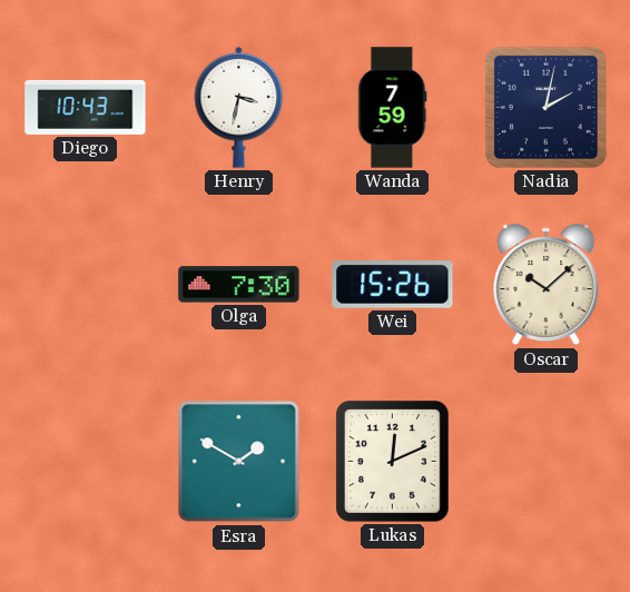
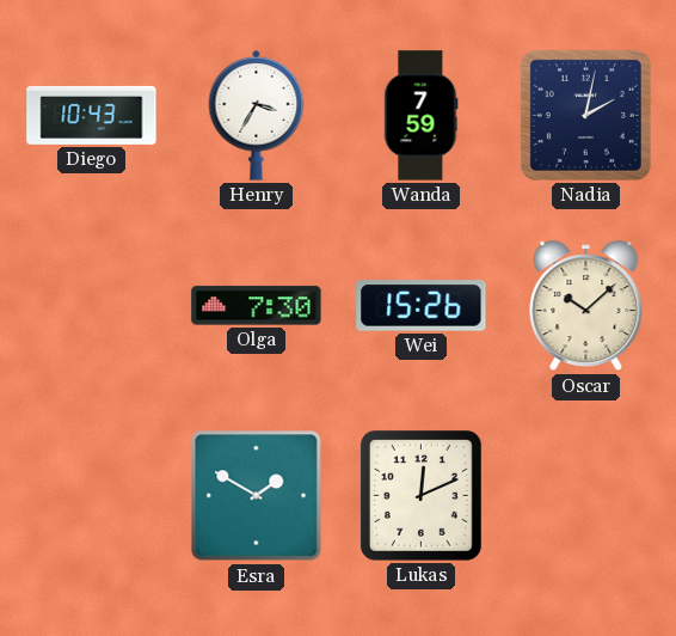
Henry: 3:32 -> 3:35
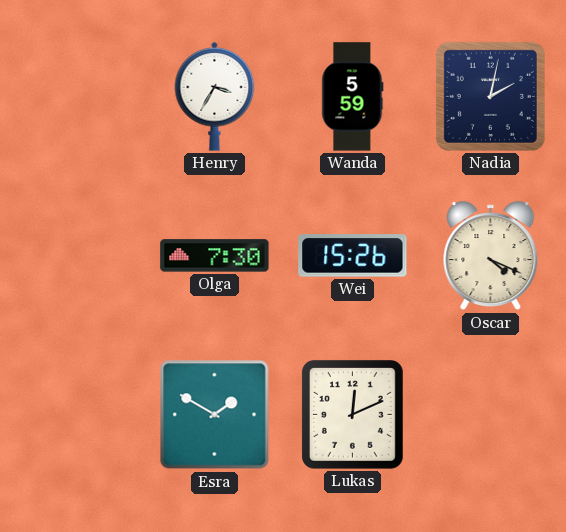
Diego: 10:43 -> none
Wanda: 7:59 -> 5:59
Oscar: 10:08 -> 4:19
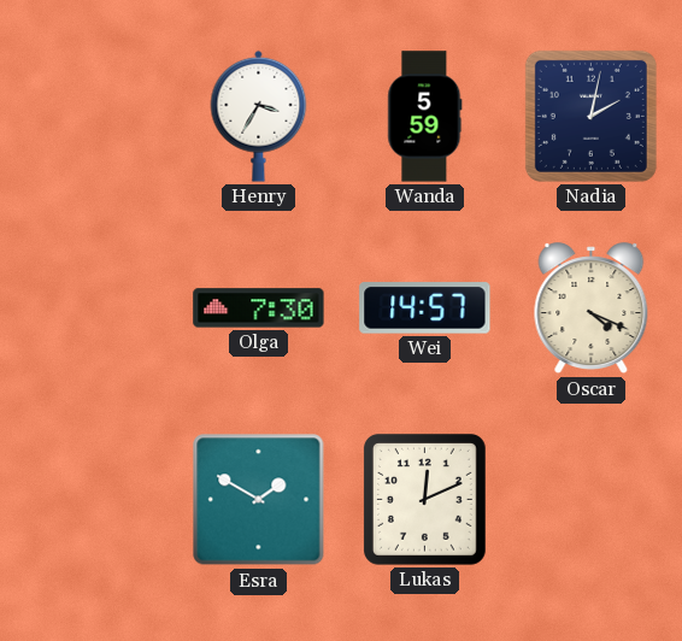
Wei: 15:26 -> 14:57
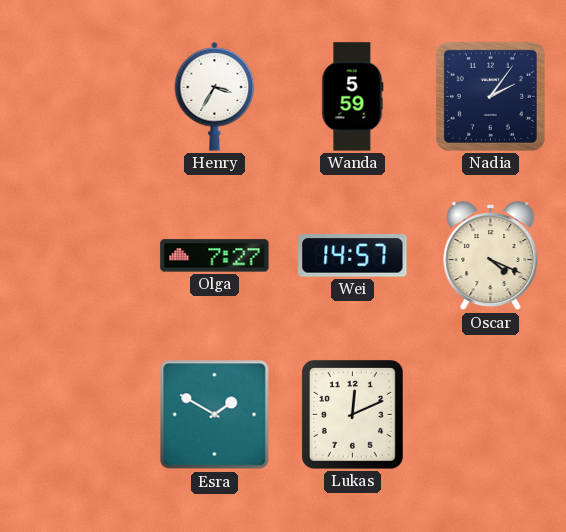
Nadia: 2:02 -> 2:06
Olga: 7:30 -> 7:27
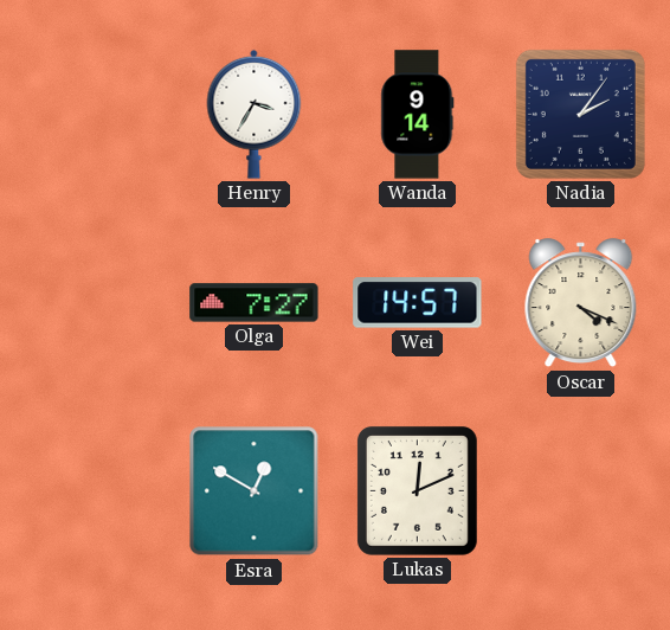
Wanda: 5:59 -> 9:14
Esra: 1:50 -> 12:50
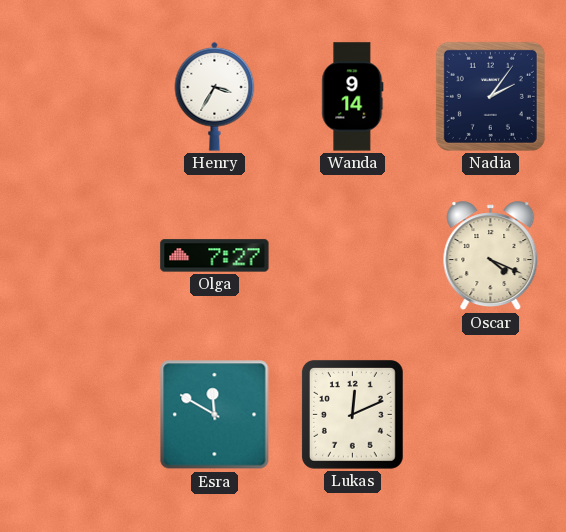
Wei: 14:57 -> none
Esra: 12:50 -> 11:50
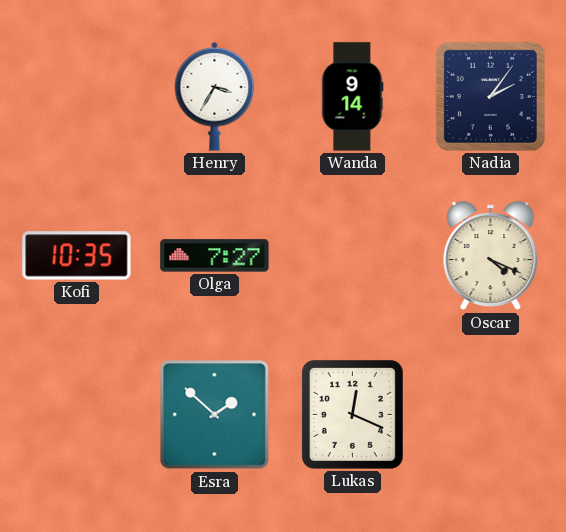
Kofi: none -> 10:35
Esra: 11:50 -> 1:52
Lukas: 12:11 -> 12:19
